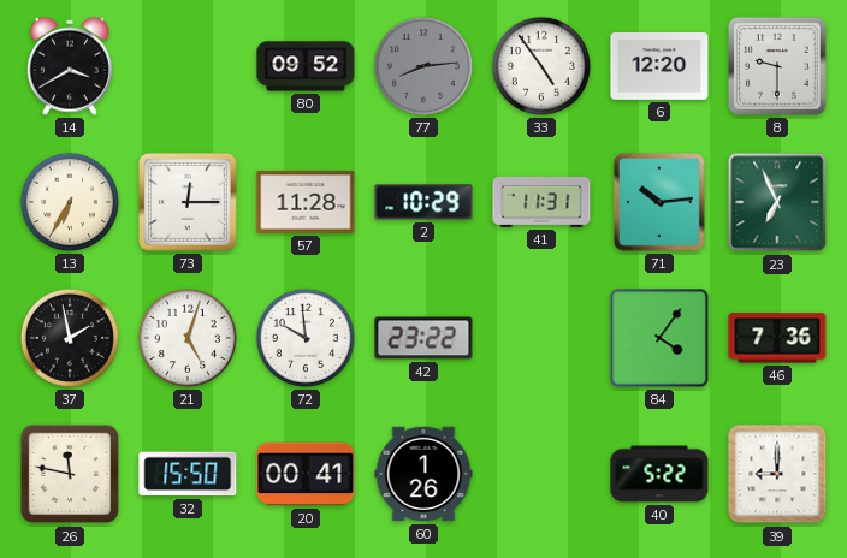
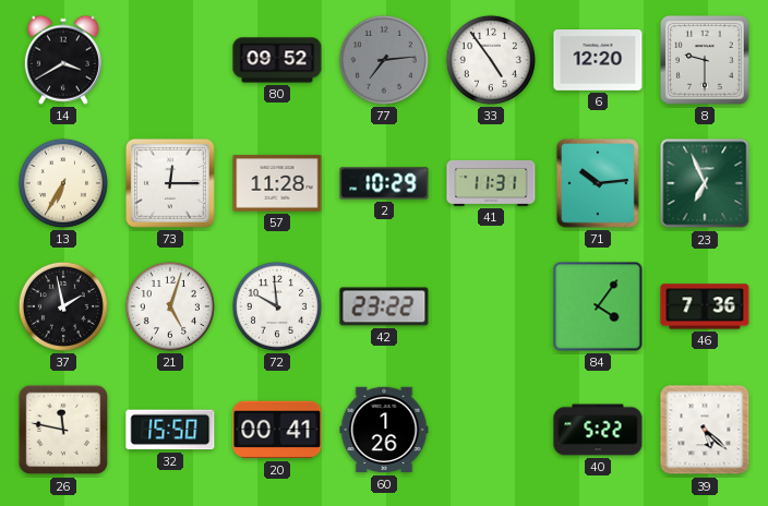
77: 8:14 -> 7:14
39: 9:00 -> 5:22
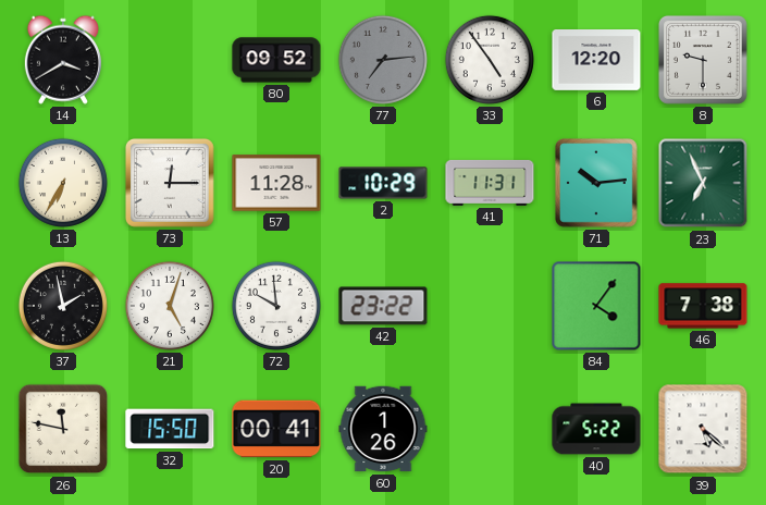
46: 7:36 -> 7:38
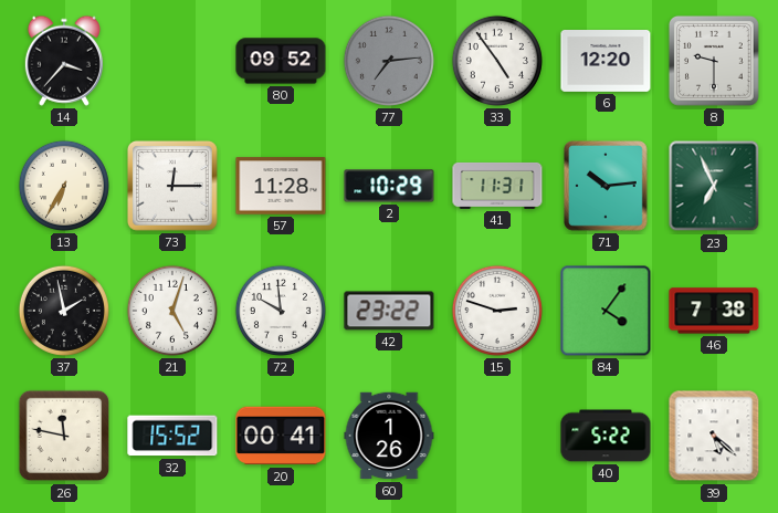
14: 3:40 -> 3:37
15: none -> 2:48
32: 15:50 -> 15:52
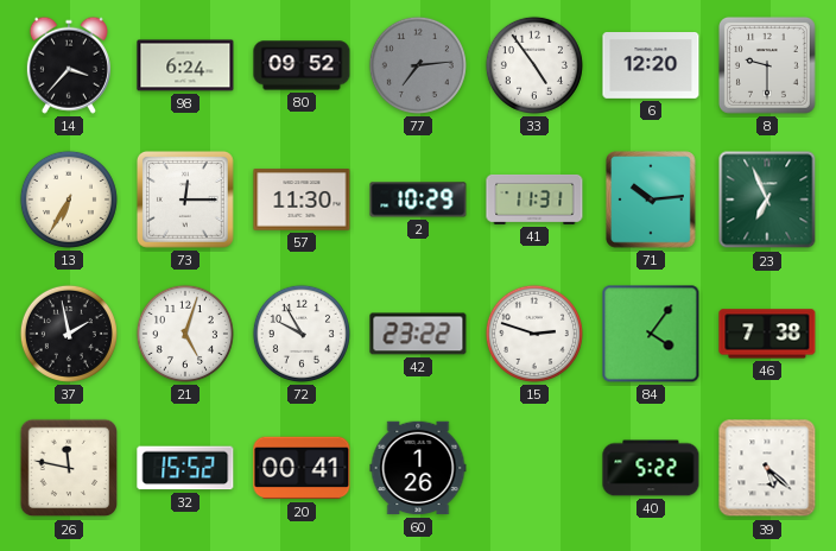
98: none -> 6:24
57: 11:28 -> 11:30
72: 9:59 -> 9:55
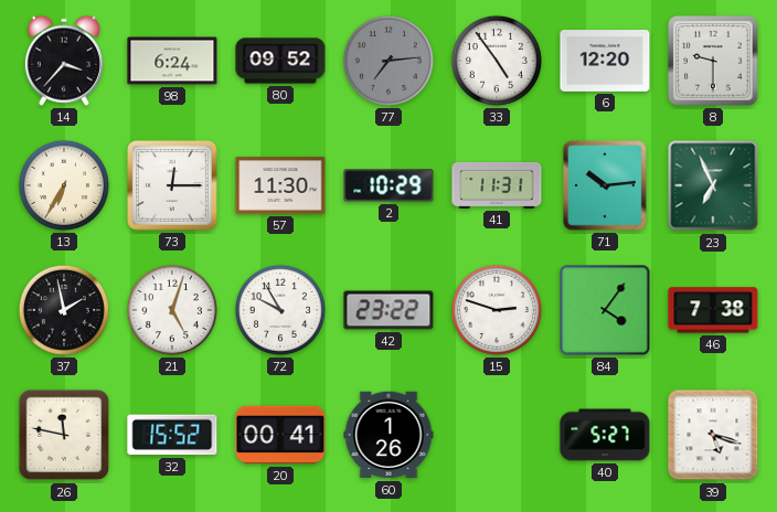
40: 5:22 -> 5:27
39: 5:22 -> 5:18
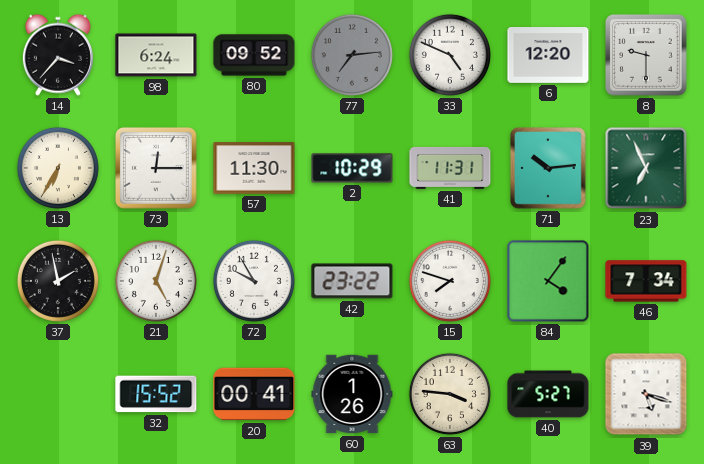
33: 4:54 -> 4:49
15: 2:48 -> 7:48
46: 7:38 -> 7:34
26: 11:47 -> none
63: none -> 3:46
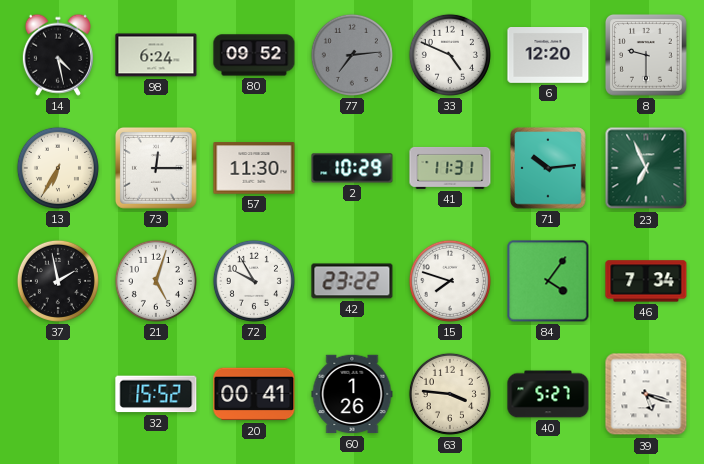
14: 3:37 -> 4:28
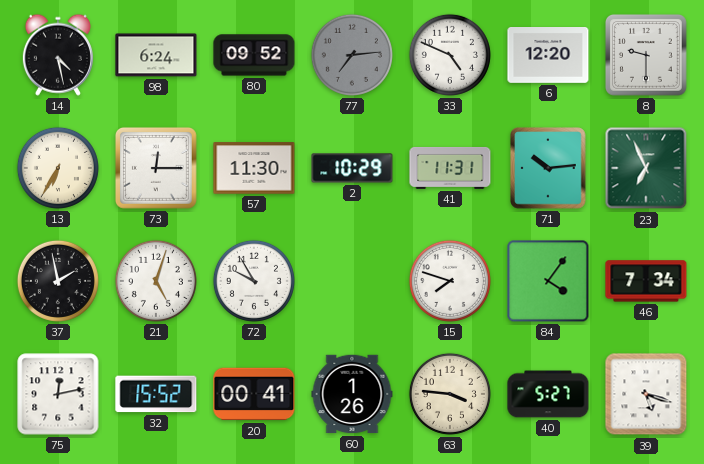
42: 23:22 -> none
75: none -> 12:13
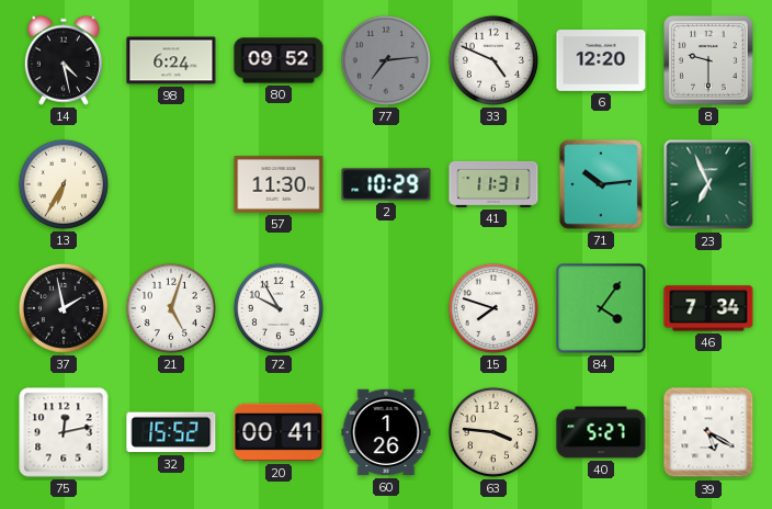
73: 12:15 -> none
39: 5:18 -> 5:20
